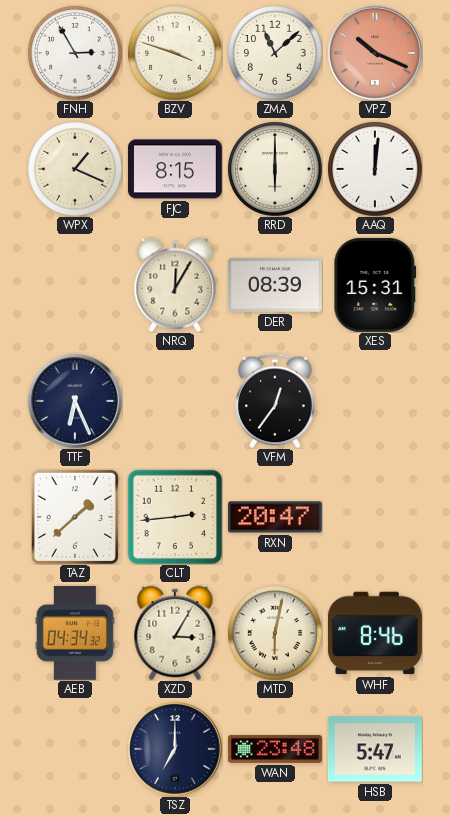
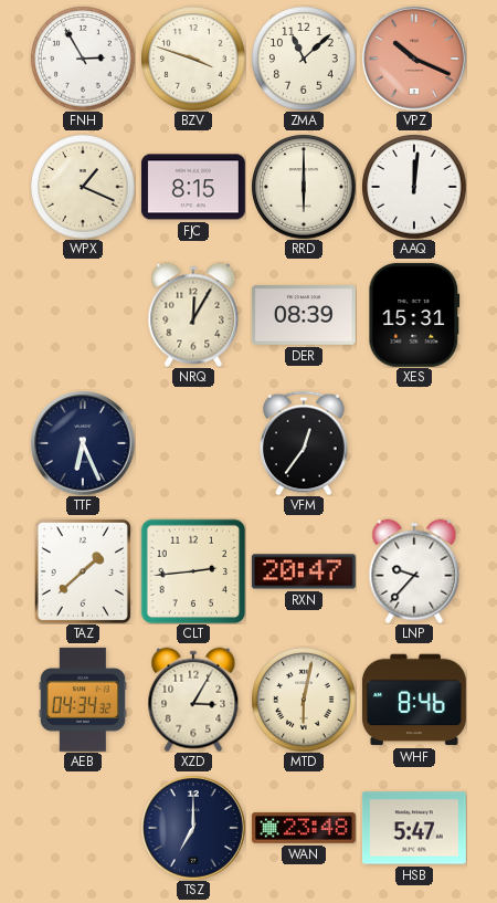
LNP: none -> 9:37
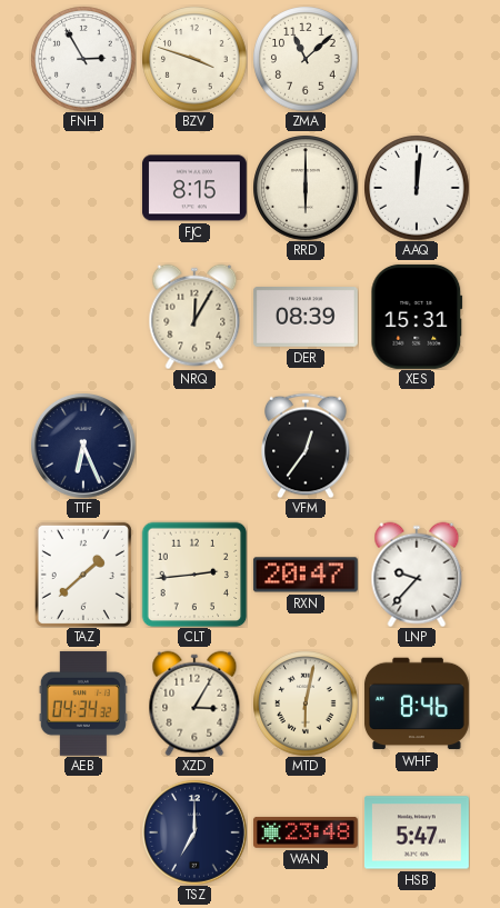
VPZ: 10:19 -> none
WPX: 1:19 -> none
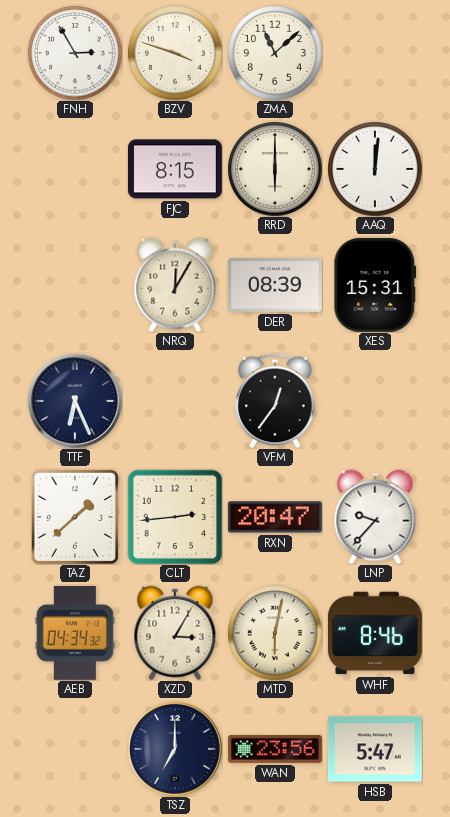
WAN: 23:48 -> 23:56
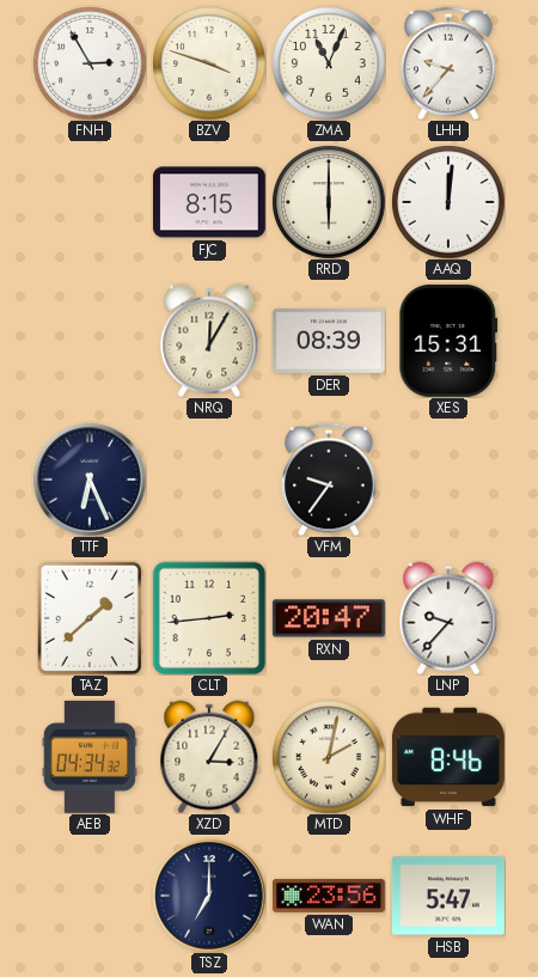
ZMA: 11:08 -> 11:04
LHH: none -> 9:37
VFM: 12:36 -> 9:36
MTD: 6:02 -> 2:02
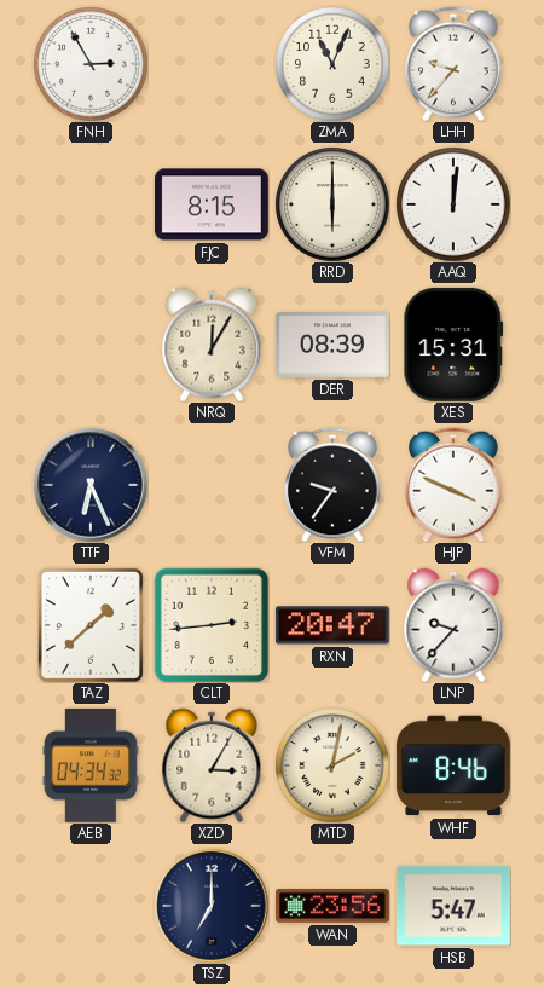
BZV: 3:48 -> none
HJP: none -> 3:49
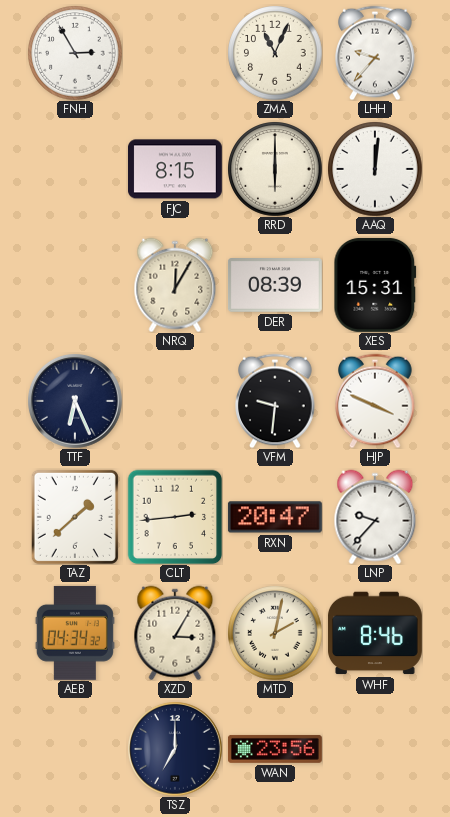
VFM: 9:36 -> 9:31
HSB: 5:47 -> none
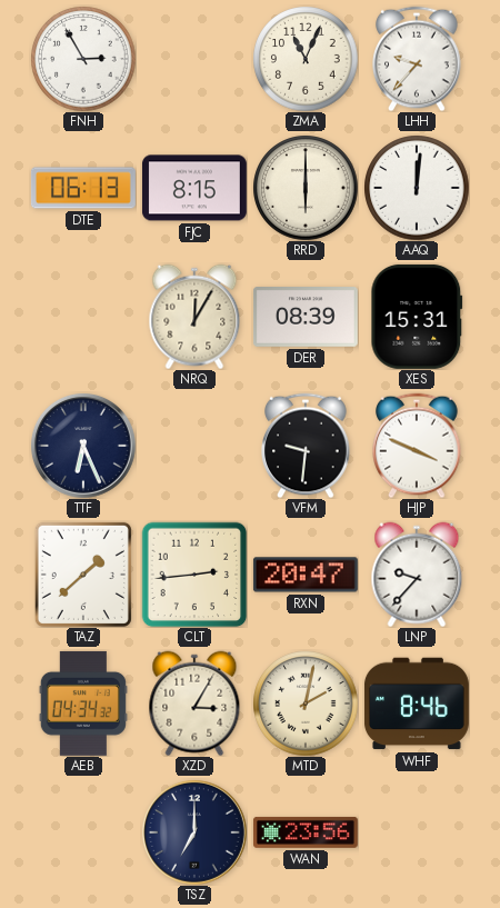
DTE: none -> 06:13
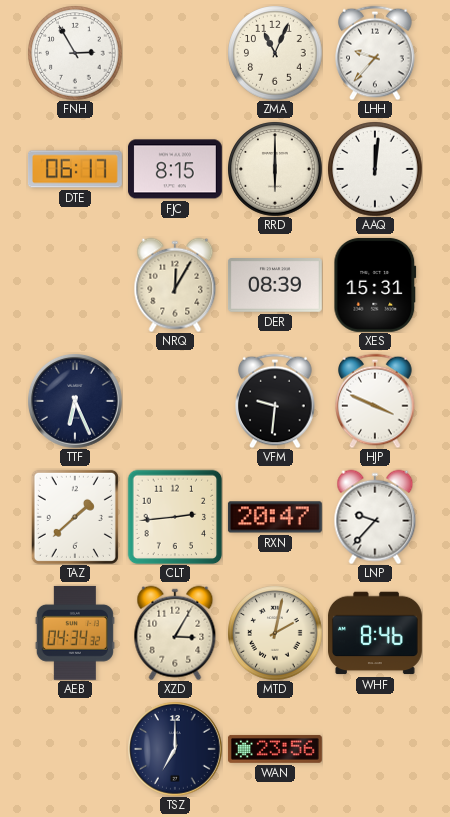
DTE: 06:13 -> 06:17
